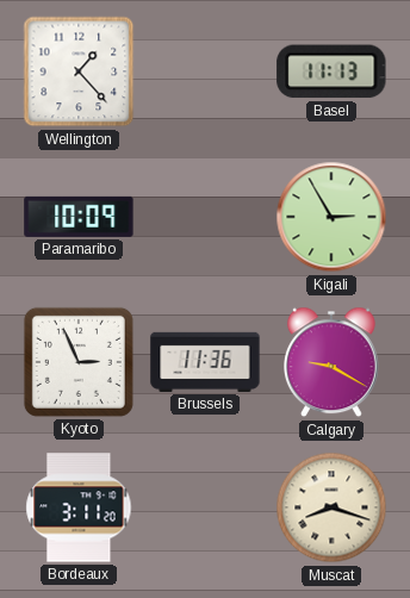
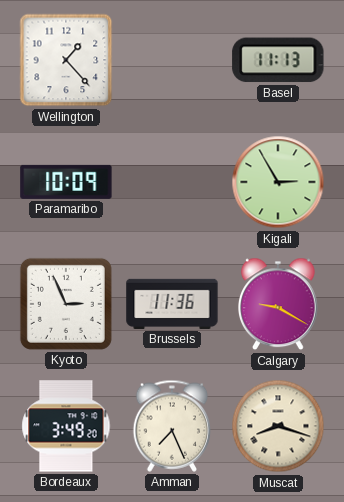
Bordeaux: 3:11 -> 3:49
Amman: none -> 7:26
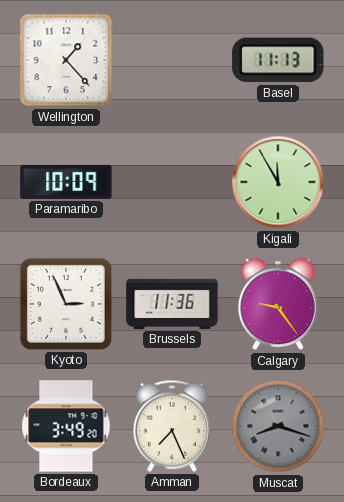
Kigali: 2:55 -> 11:55
Calgary: 9:20 -> 9:24
Muscat dial: cream -> grey
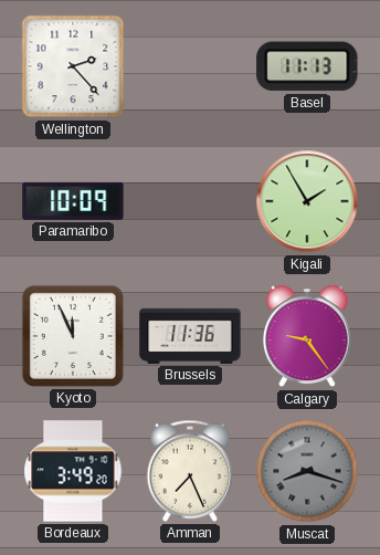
Wellington: 1:23 -> 2:23
Kigali: 11:55 -> 1:55
Kyoto: 2:56 -> 11:56
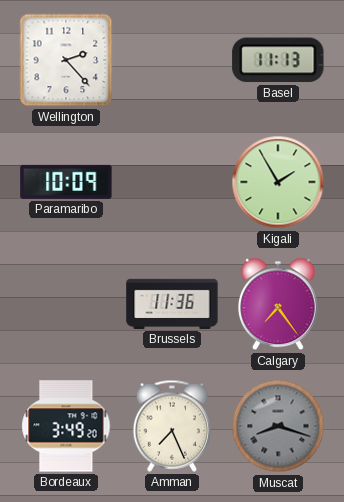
Kyoto: 11:56 -> none
Calgary: 9:24 -> 7:24
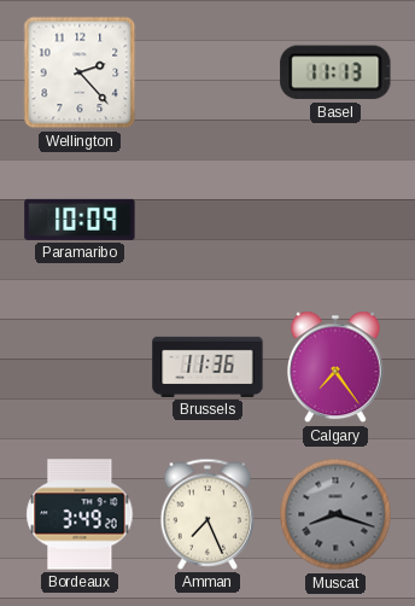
Kigali: 1:55 -> none
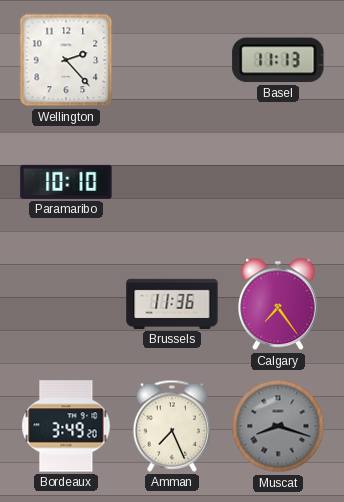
Paramaribo: 10:09 -> 10:10
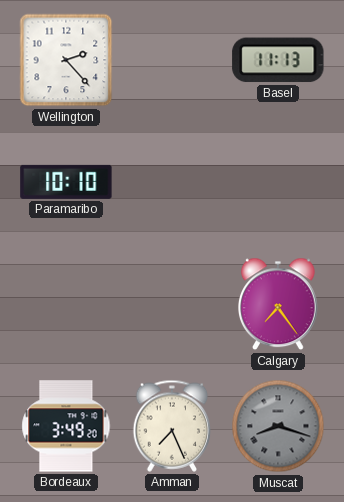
Brussels: 11:36 -> none
